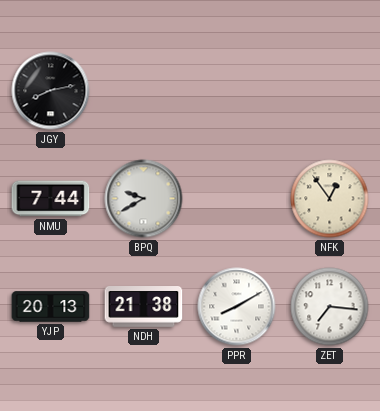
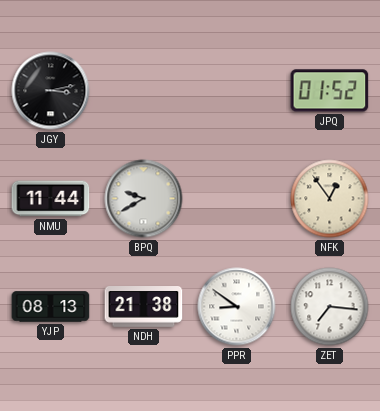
JGY: 8:13 -> 3:13
JPQ: none -> 01:52
NMU: 7:44 -> 11:44
YJP: 20:13 -> 08:13
PPR: 8:10 -> 8:51
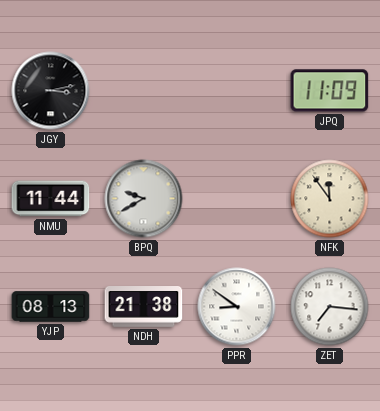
JPQ: 01:52 -> 11:09
NFK: 12:54 -> 11:54
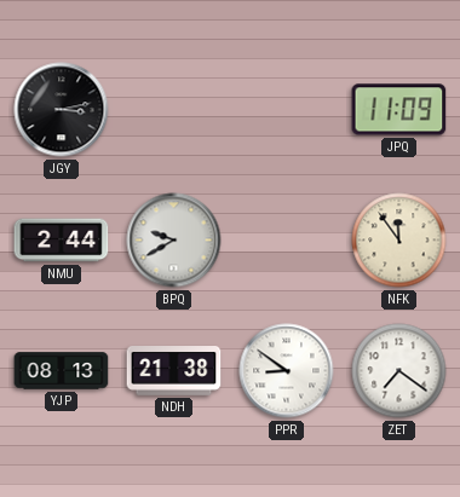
NMU: 11:44 -> 2:44
ZET: 7:16 -> 7:21
